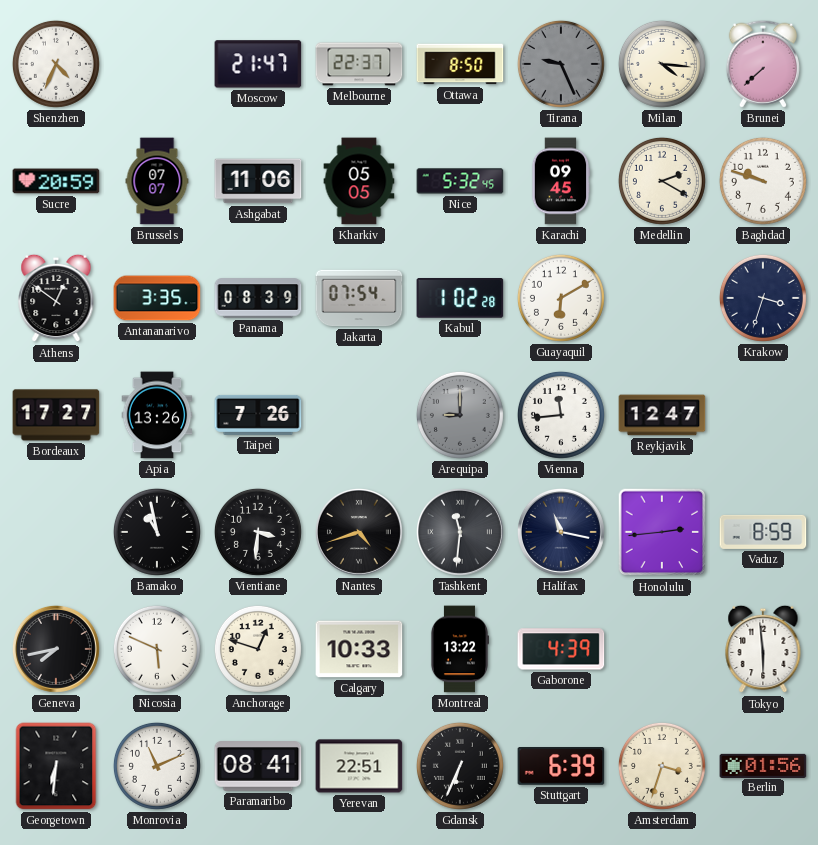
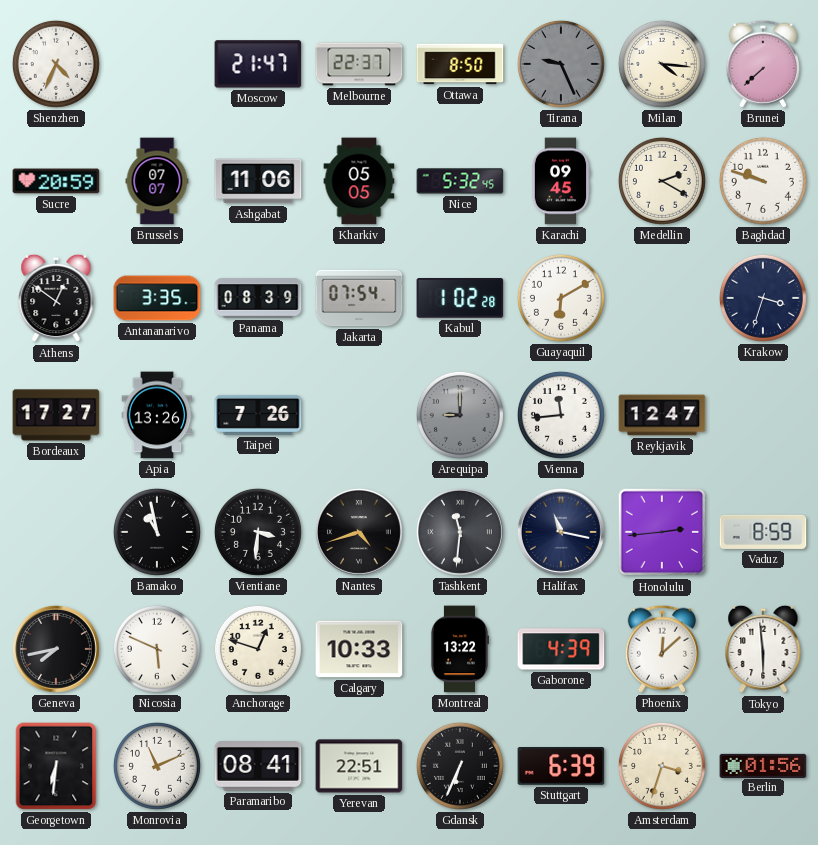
Phoenix: none -> 12:08
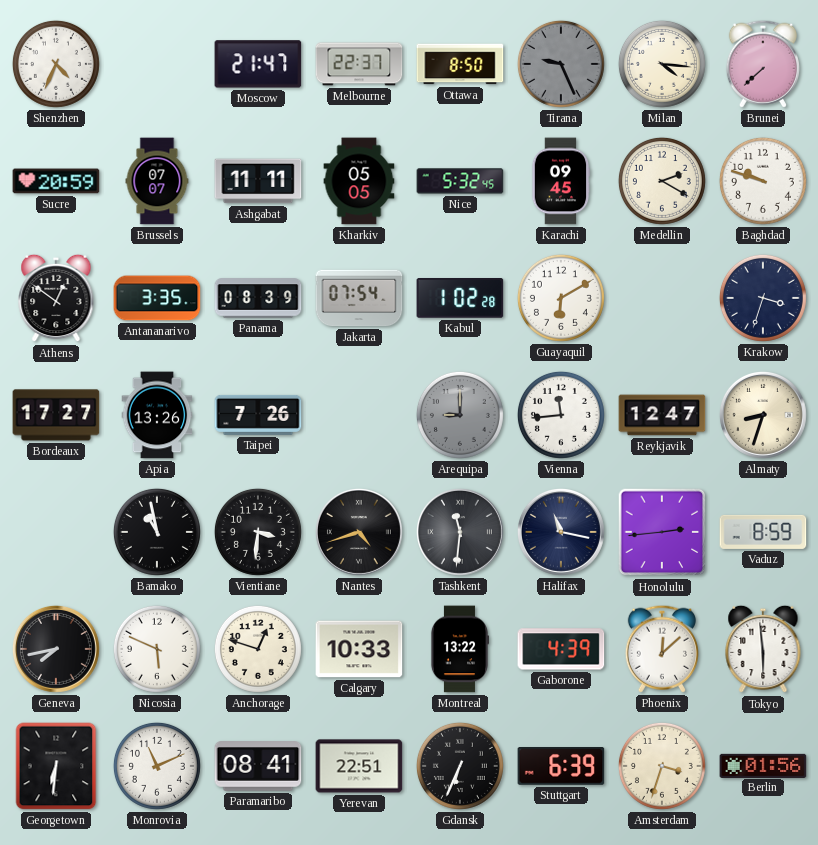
Ashgabat: 11:06 -> 11:11
Almaty: none -> 8:33
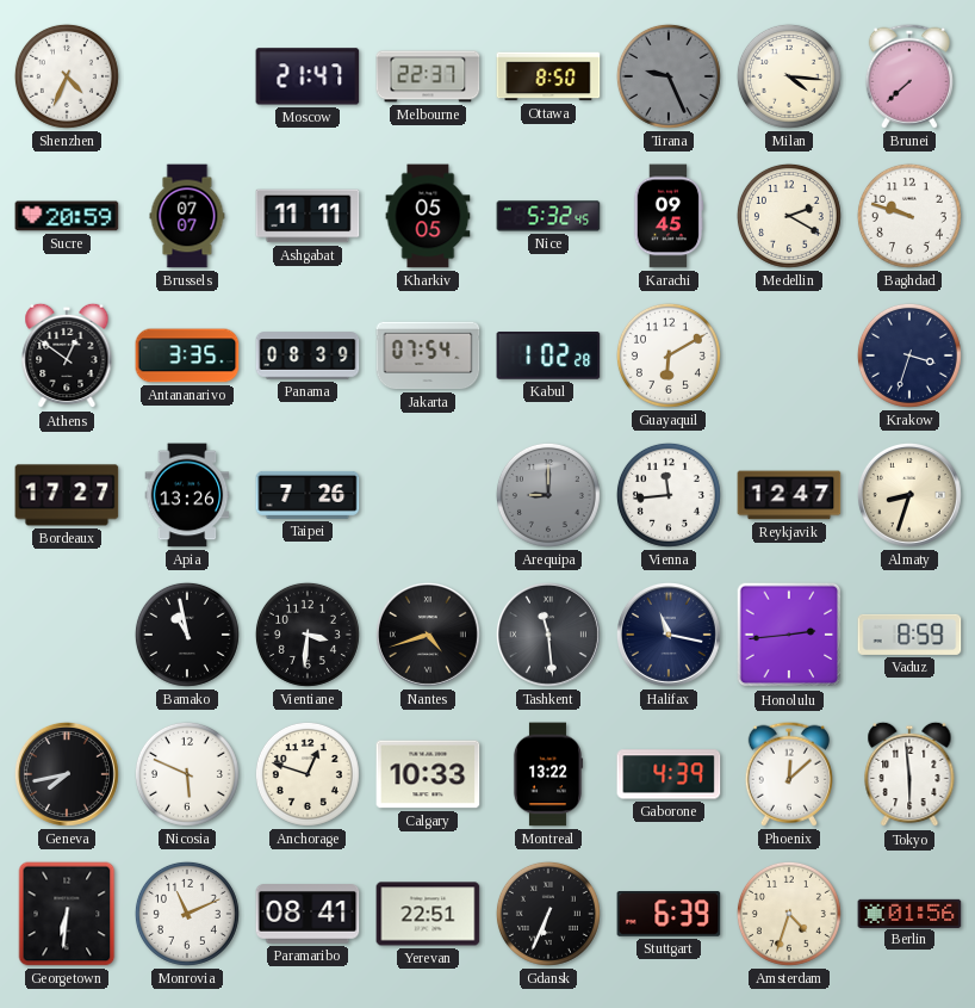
Tashkent: 11:31 -> 11:29
Amsterdam: 3:33 -> 4:33
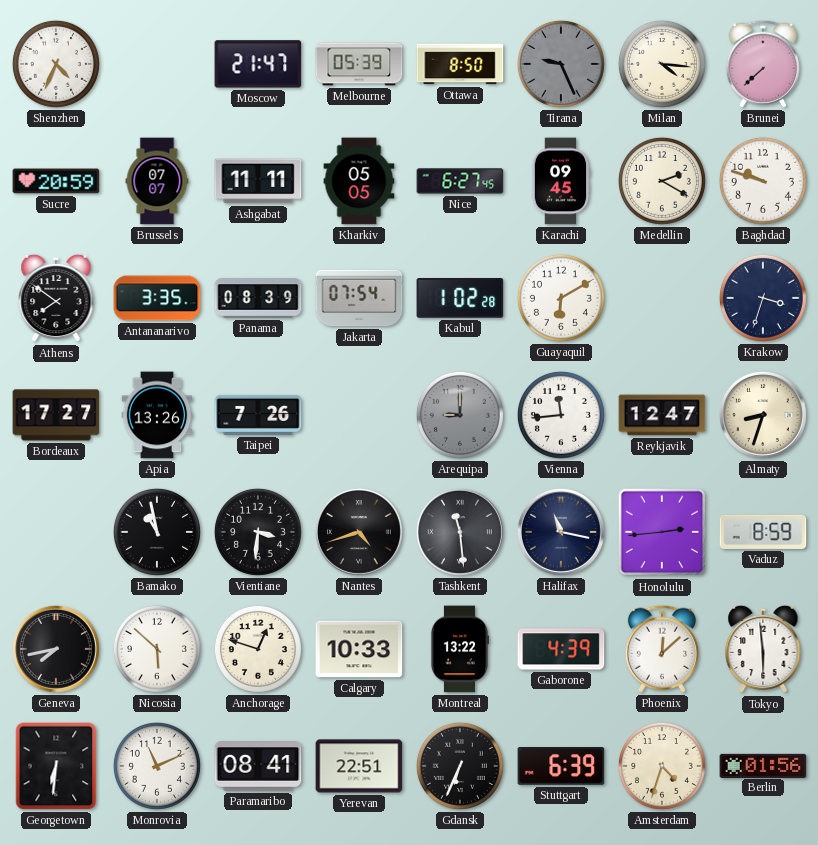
Melbourne: 22:37 -> 05:39
Nice: 5:32 -> 6:27
Athens: 12:51 -> 7:51
Nicosia: 5:49 -> 5:52
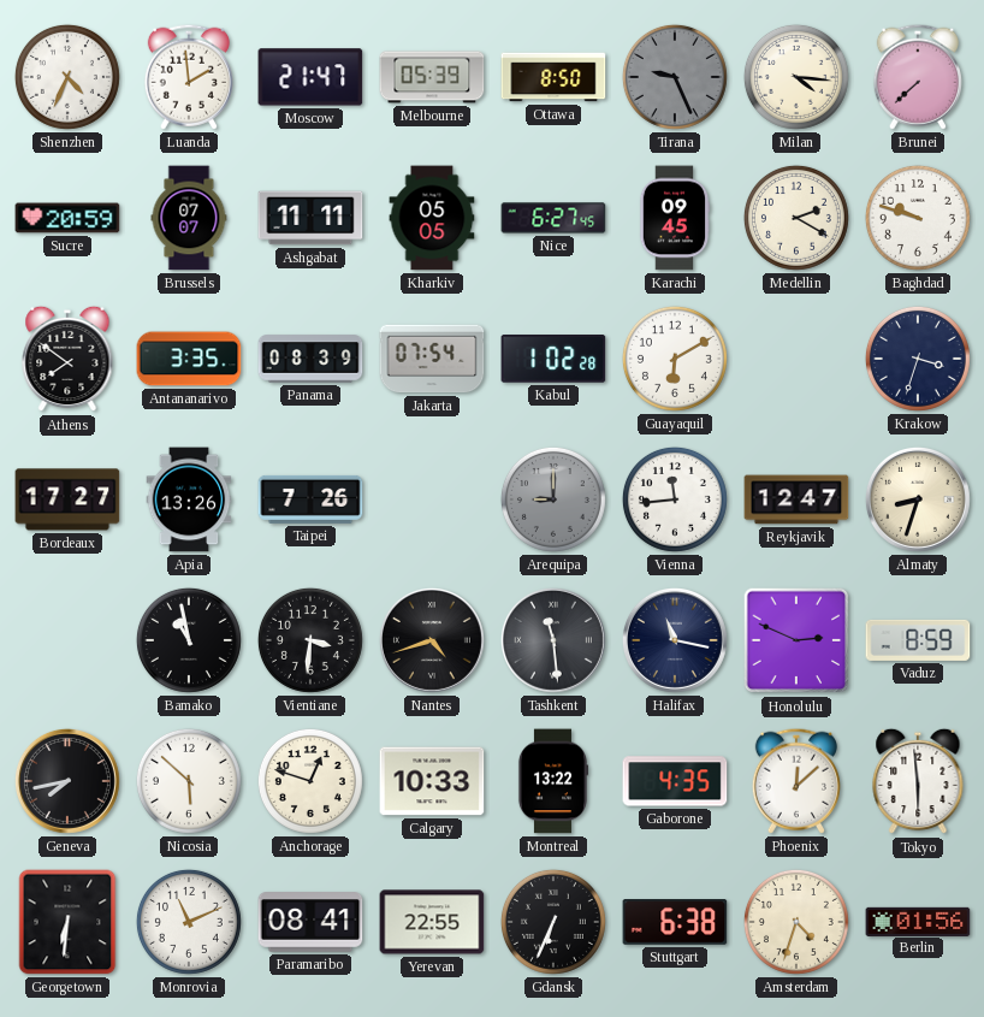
Luanda: none -> 1:59
Honolulu: 2:44 -> 2:49
Gaborone: 4:39 -> 4:35
Yerevan: 22:51 -> 22:55
Stuttgart: 6:39 -> 6:38
